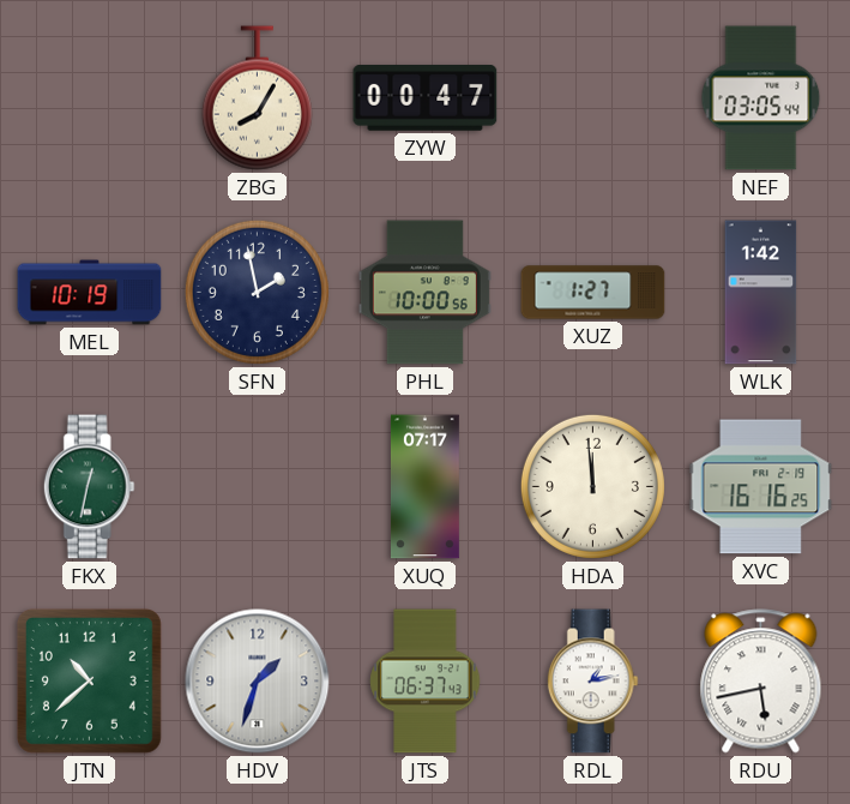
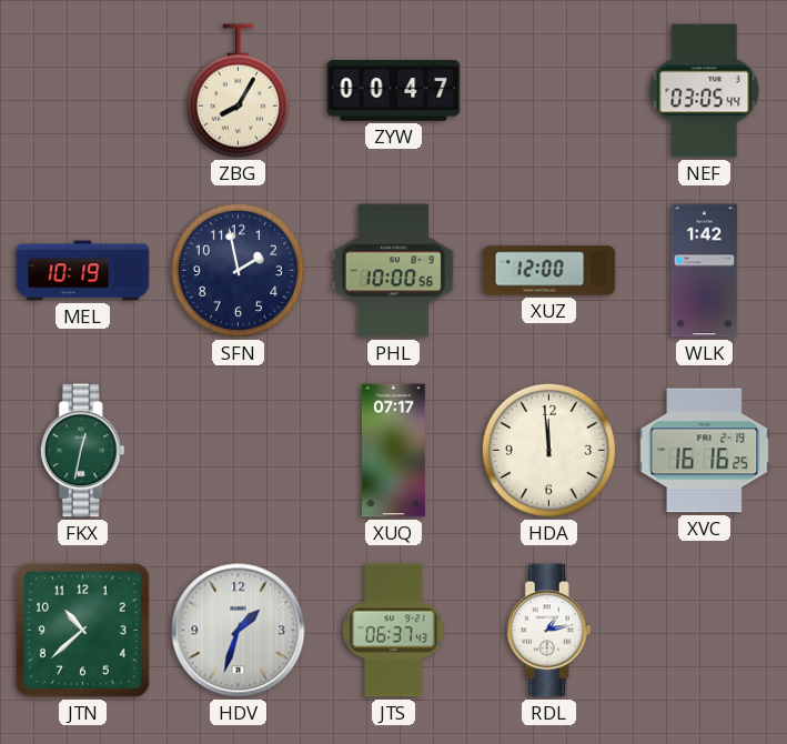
XUZ: 1:27 -> 12:00
RDU: 5:43 -> none
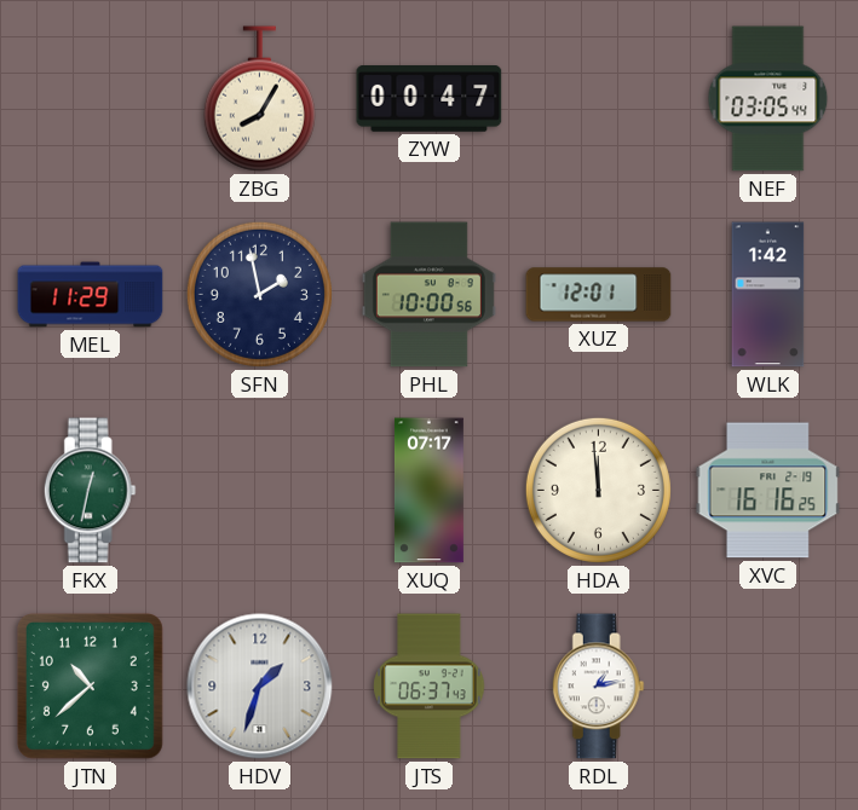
MEL: 10:19 -> 11:29
XUZ: 12:00 -> 12:01
